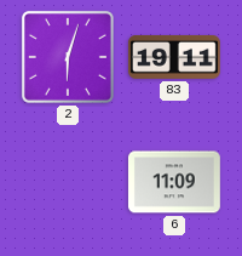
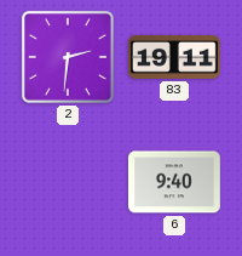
2: 6:03 -> 2:31
6: 11:09 -> 9:40
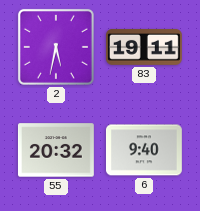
2: 2:31 -> 5:32
55: none -> 20:32
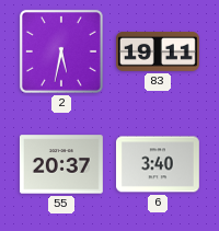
55: 20:32 -> 20:37
6: 9:40 -> 3:40
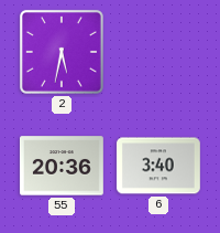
83: 19:11 -> none
55: 20:37 -> 20:36
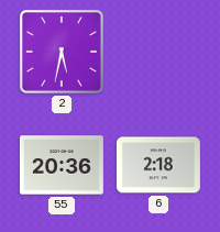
6: 3:40 -> 2:18
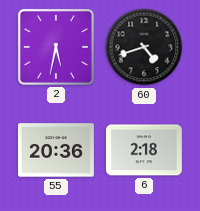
60: none -> 4:42
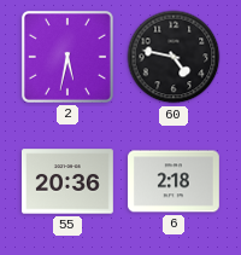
60: 4:42 -> 4:47
